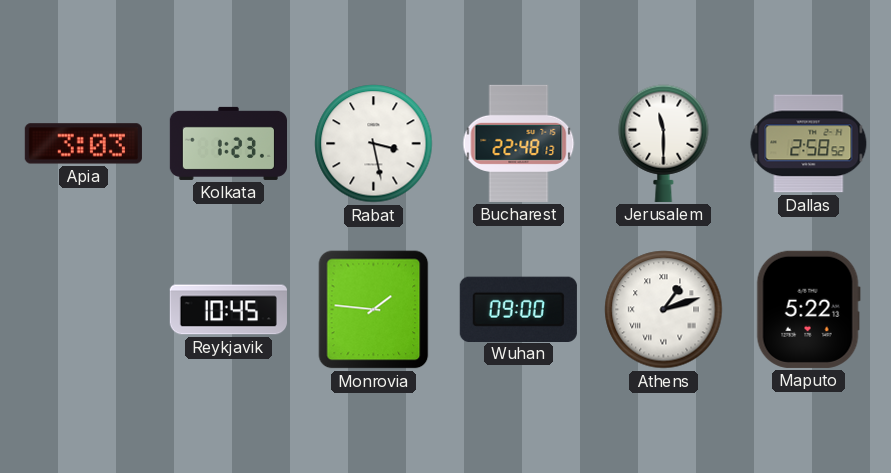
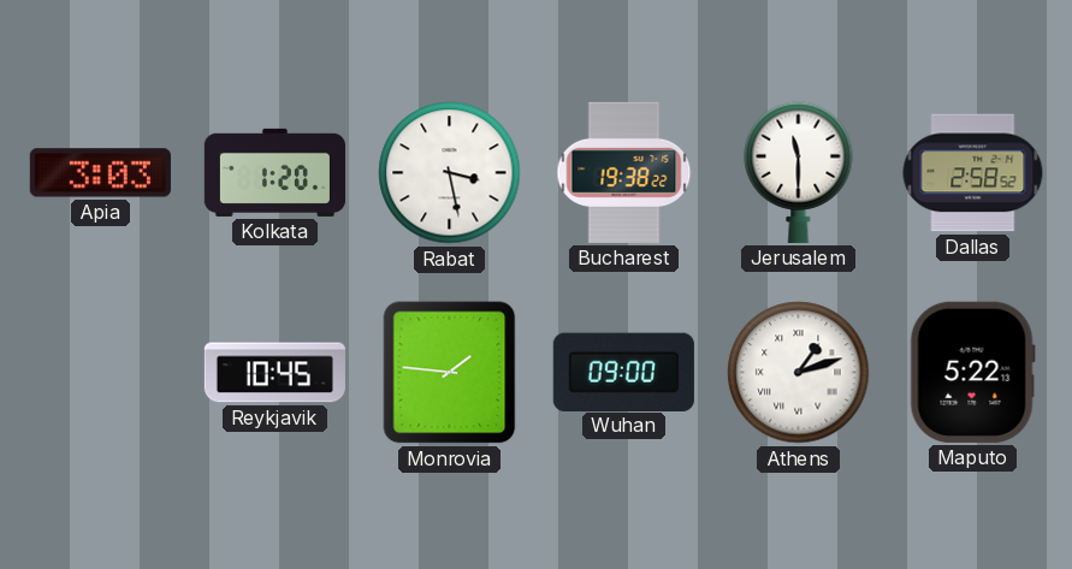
Kolkata: 1:23 -> 1:20
Bucharest: 22:48 -> 19:38
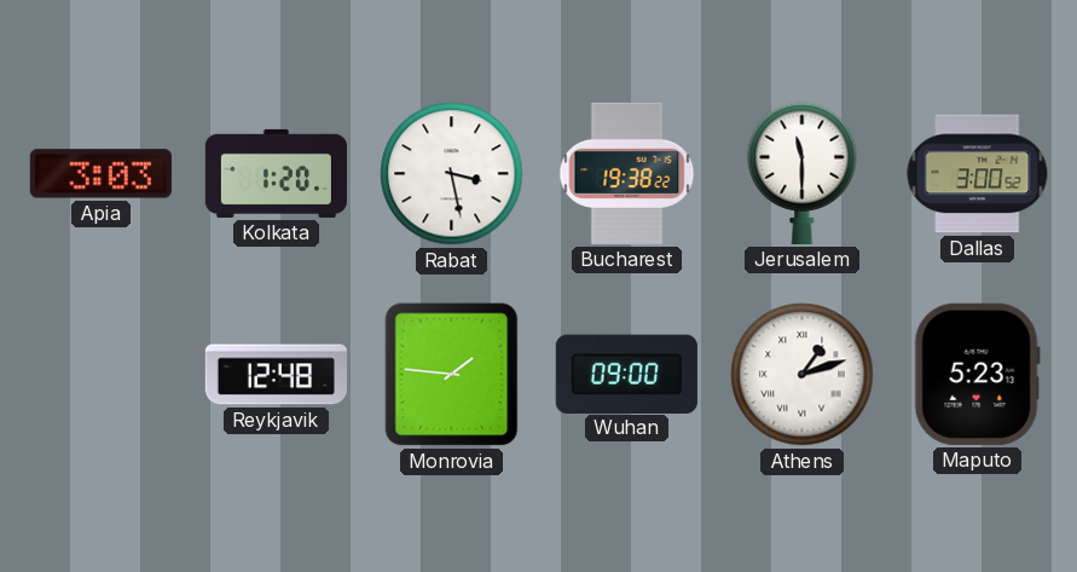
Dallas: 2:58 -> 3:00
Reykjavik: 10:45 -> 12:48
Maputo: 5:22 -> 5:23
